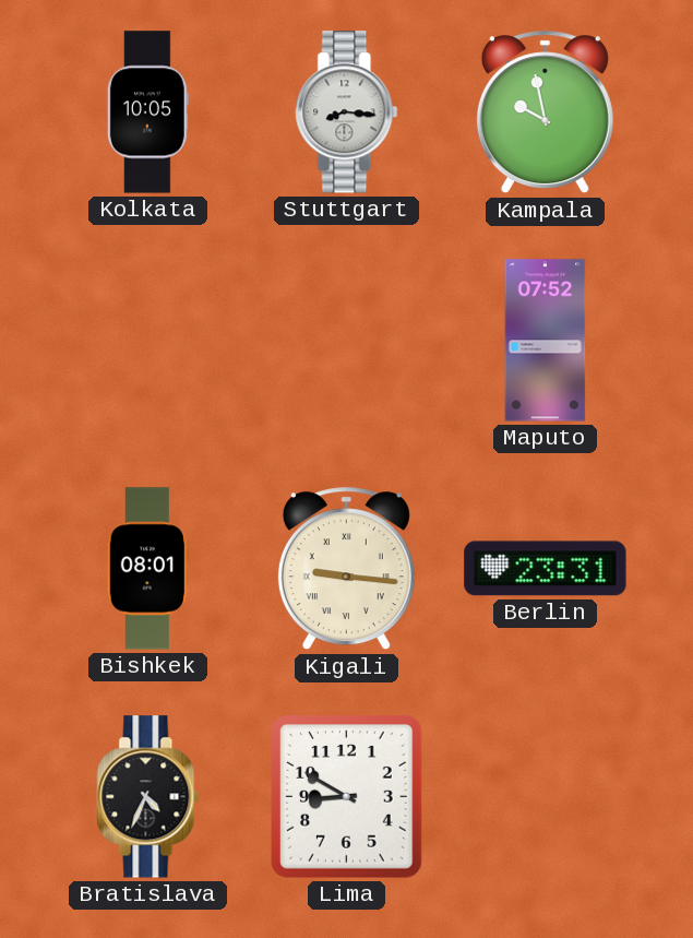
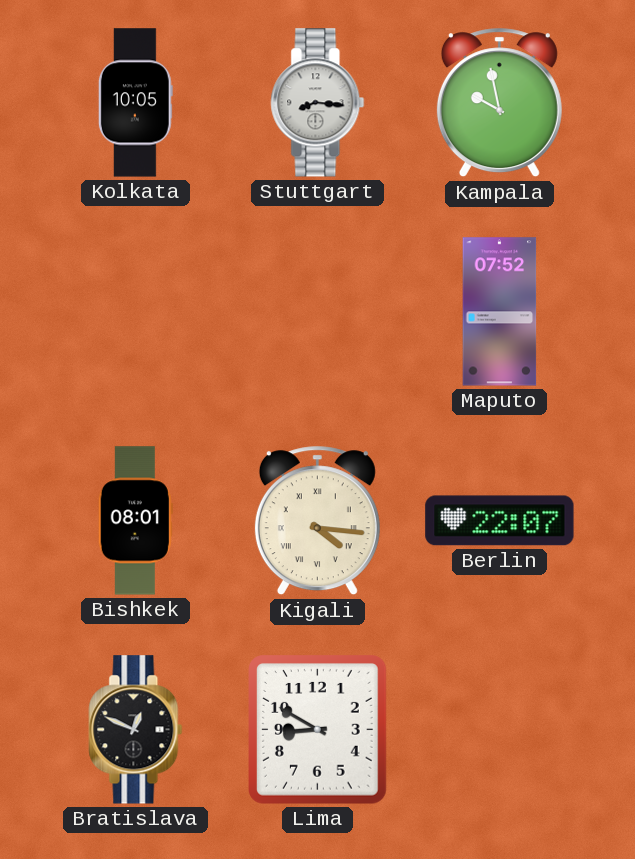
Kigali: 9:16 -> 4:16
Berlin: 23:31 -> 22:07
Bratislava: 4:34 -> 12:49
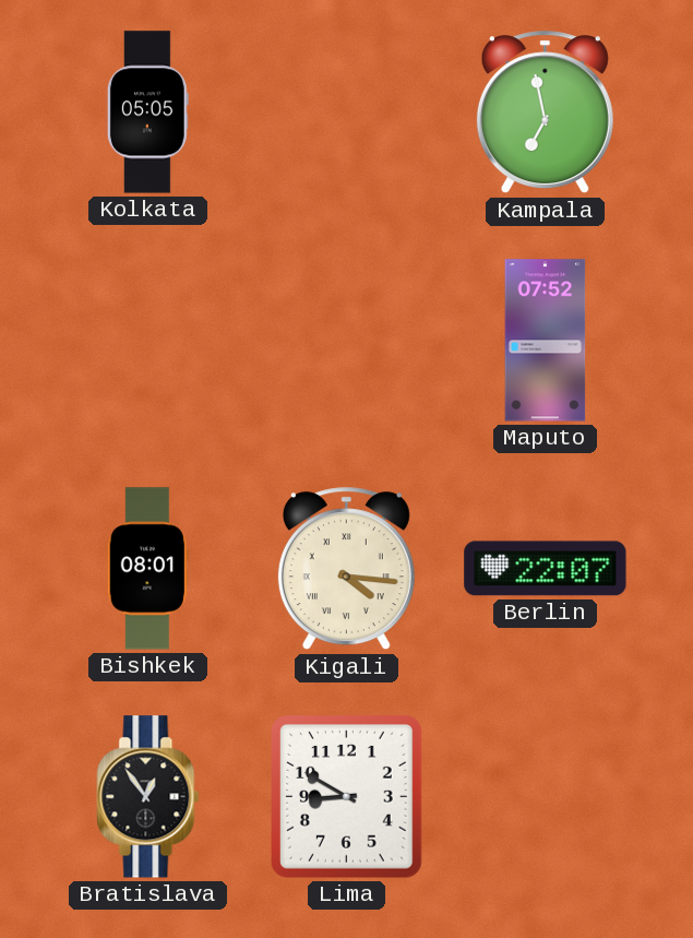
Kolkata: 10:05 -> 05:05
Stuttgart: 8:16 -> none
Kampala: 9:58 -> 6:58
Bratislava: 12:49 -> 12:54
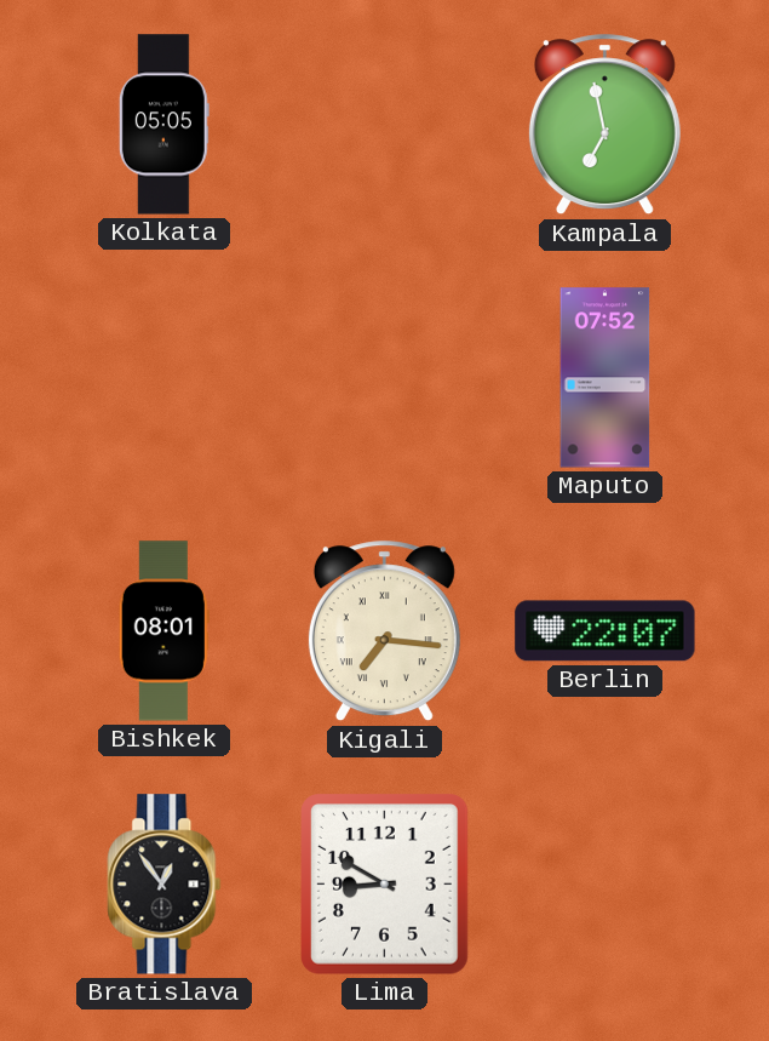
Kigali: 4:16 -> 7:16
